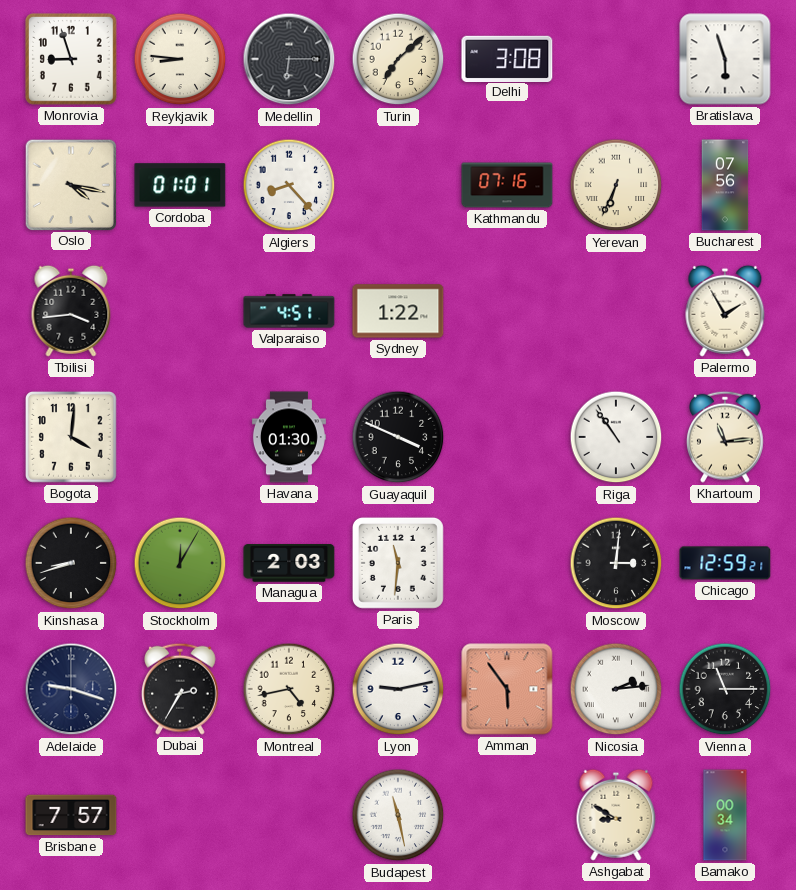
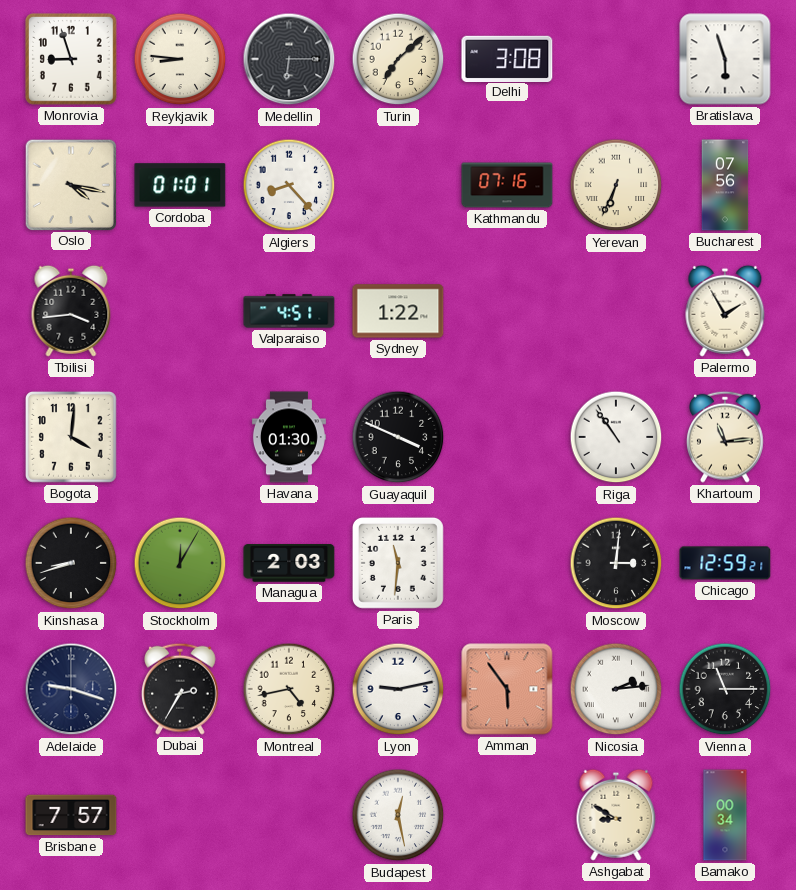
Budapest: 11:28 -> 12:28
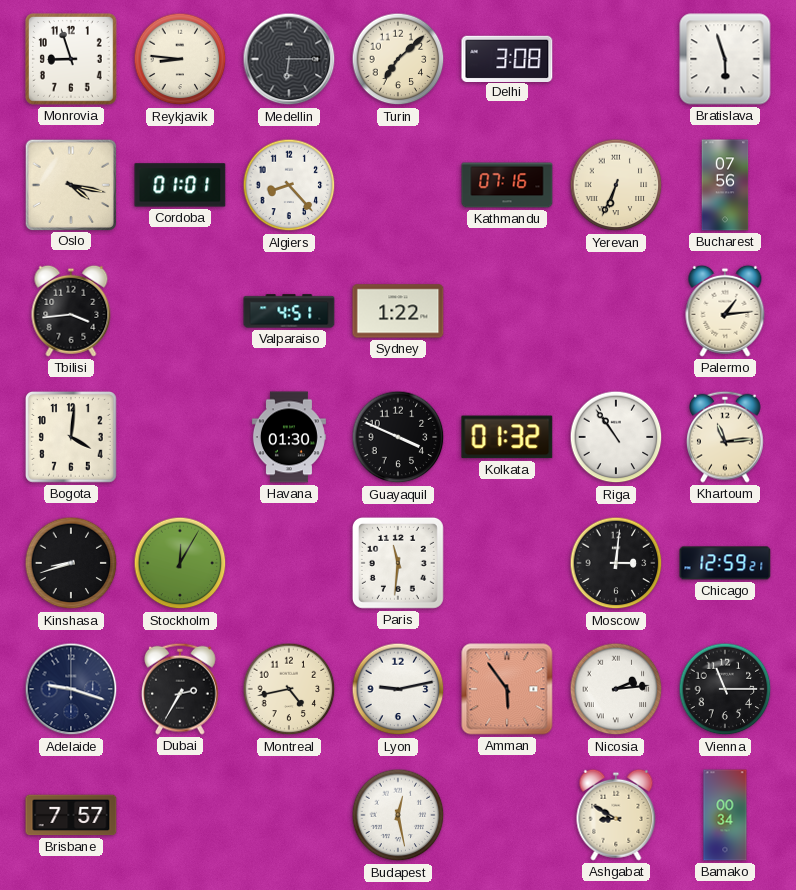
Palermo: 1:55 -> 1:14
Kolkata: none -> 01:32
Managua: 2:03 -> none
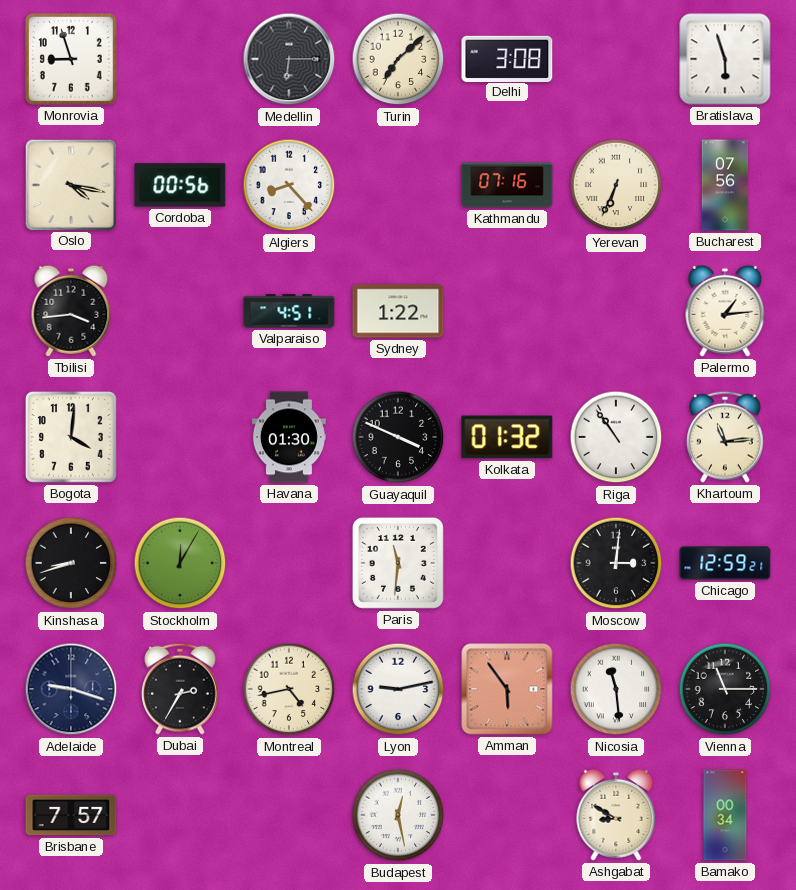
Reykjavik: 8:46 -> none
Cordoba: 01:01 -> 00:56
Nicosia: 2:14 -> 11:29
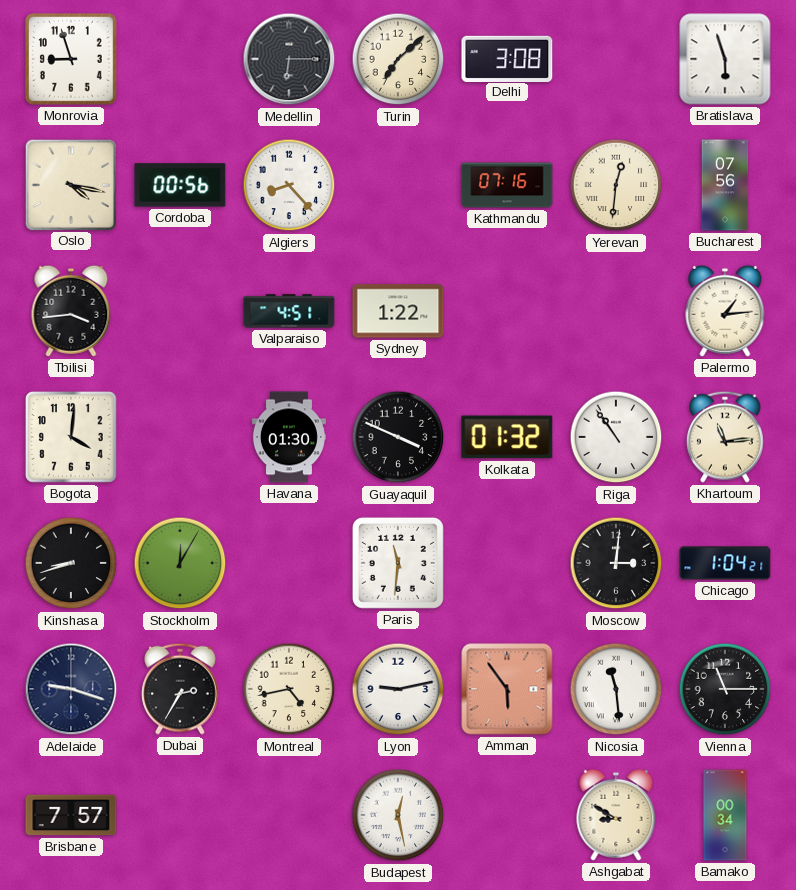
Yerevan: 6:34 -> 12:31
Chicago: 12:59 -> 1:04
